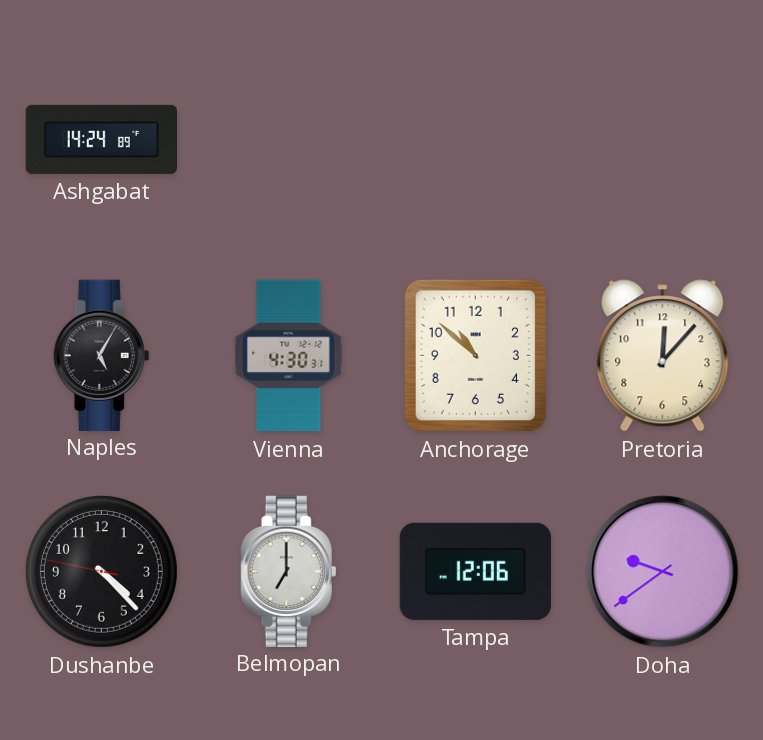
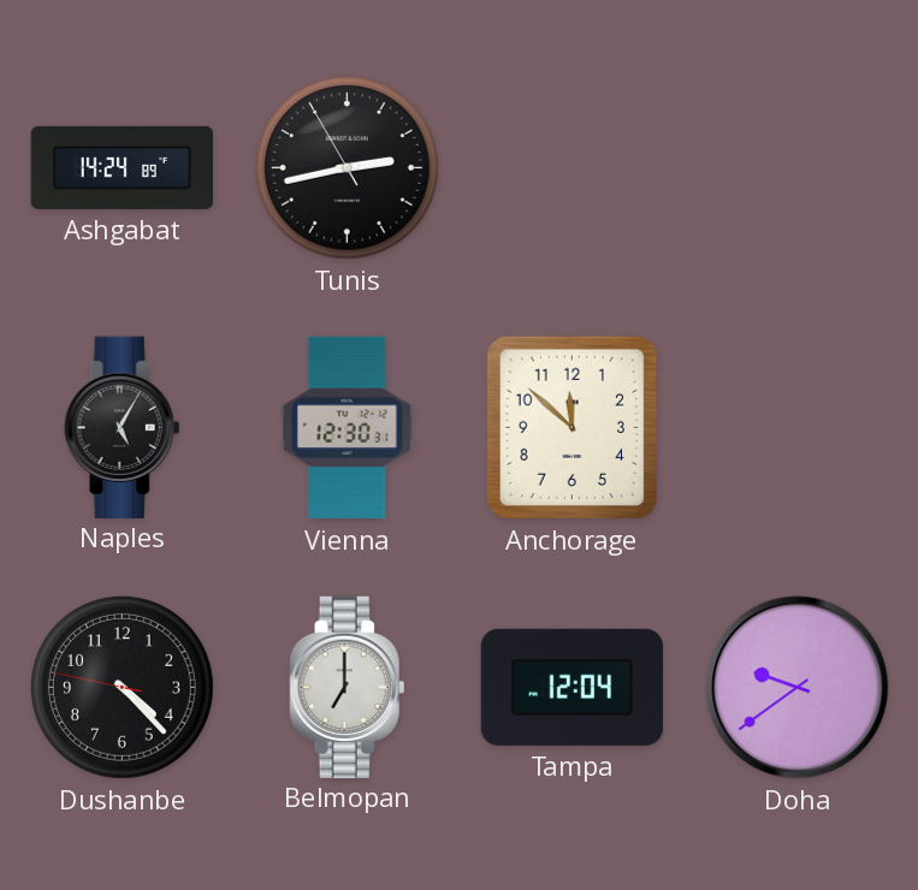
Tunis: none -> 2:42
Vienna: 4:30 -> 12:30
Anchorage: 10:52 -> 11:52
Pretoria: 12:07 -> none
Tampa: 12:06 -> 12:04
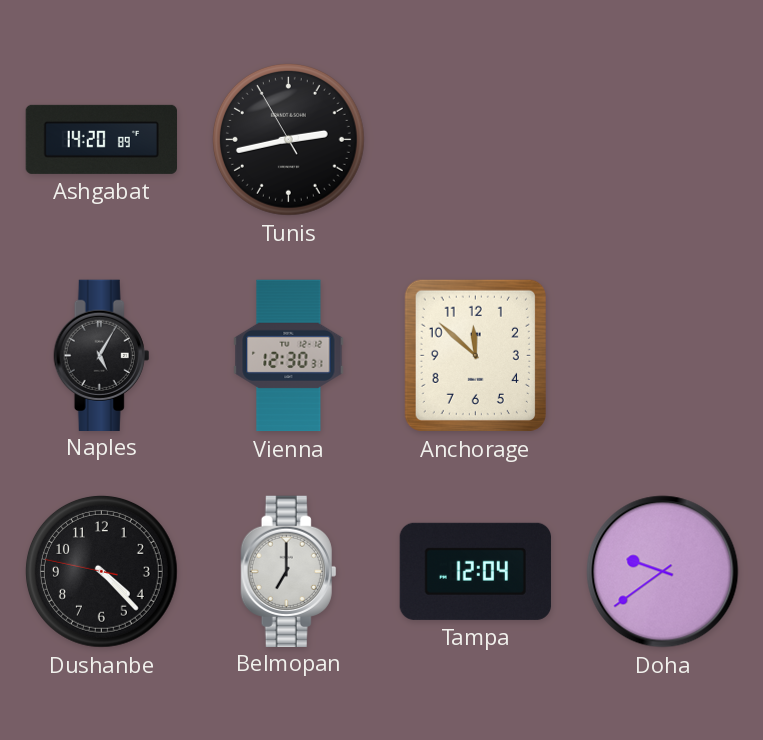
Ashgabat: 14:24 -> 14:20
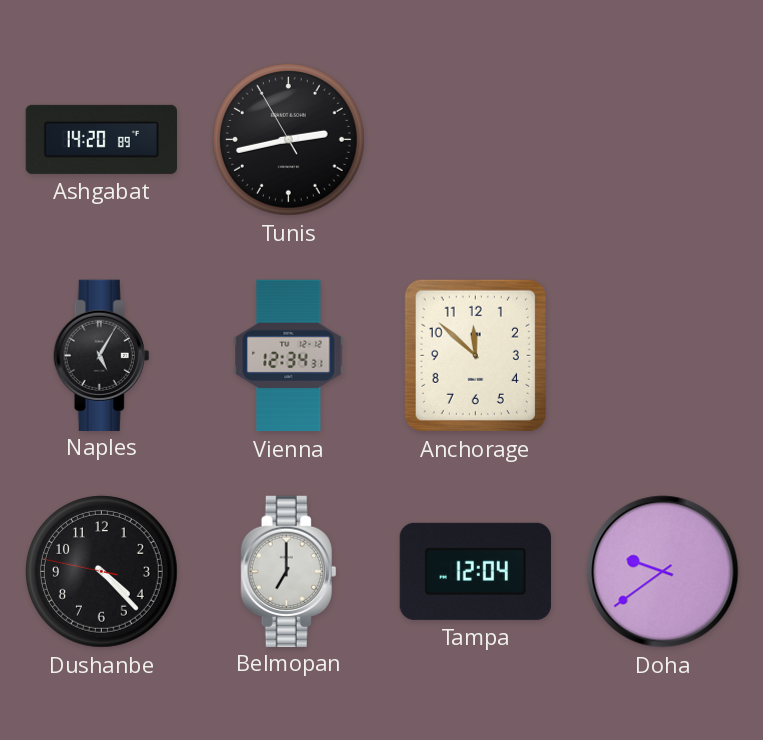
Vienna: 12:30 -> 12:34
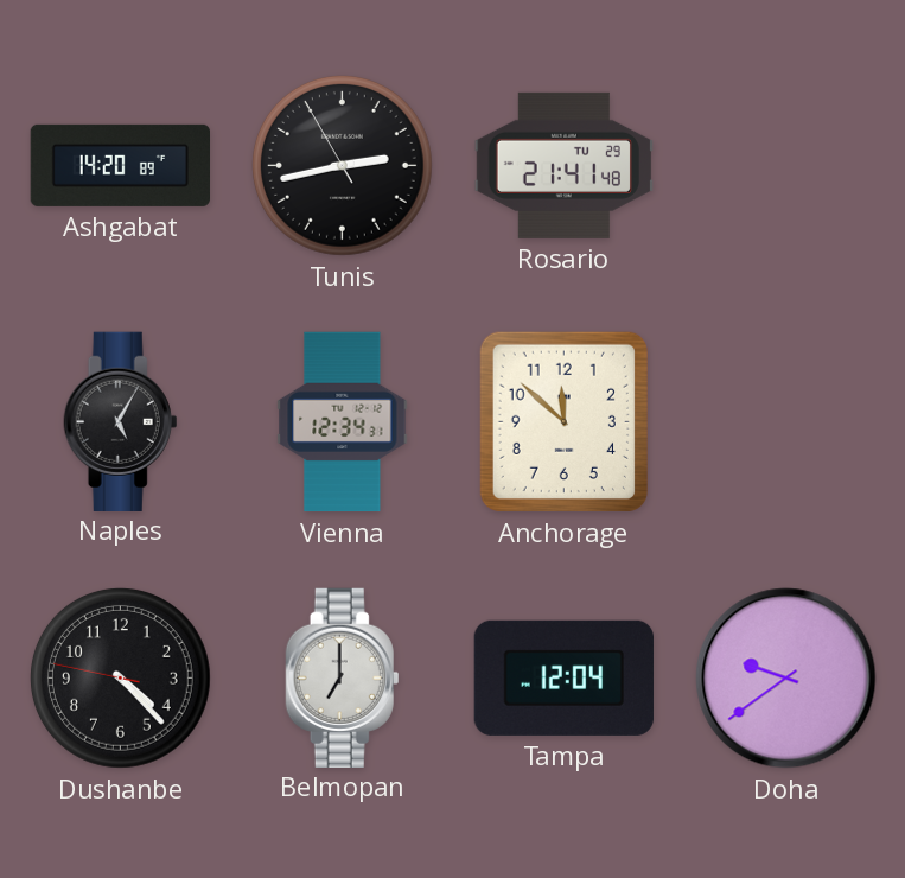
Rosario: none -> 21:41
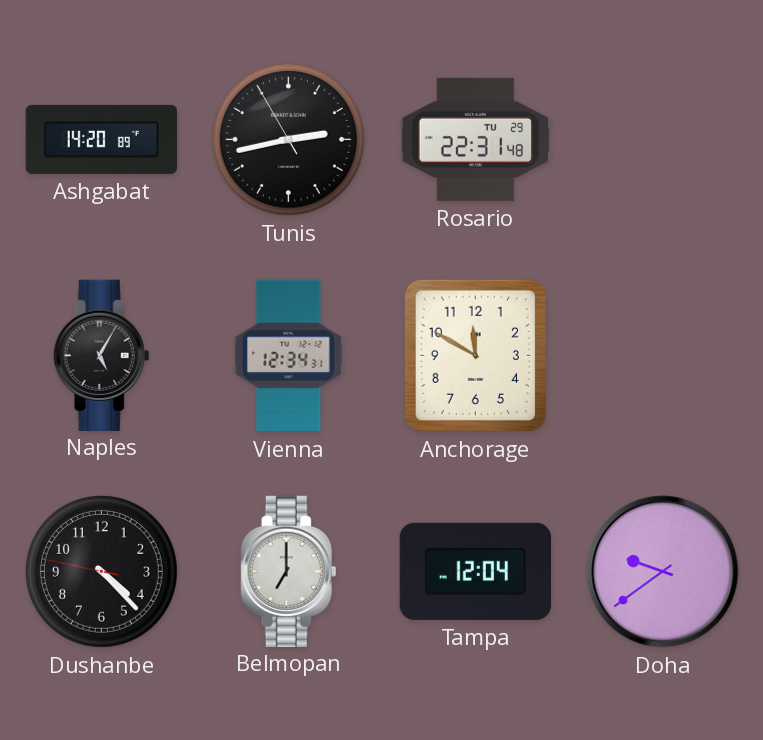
Rosario: 21:41 -> 22:31
Anchorage: 11:52 -> 11:50
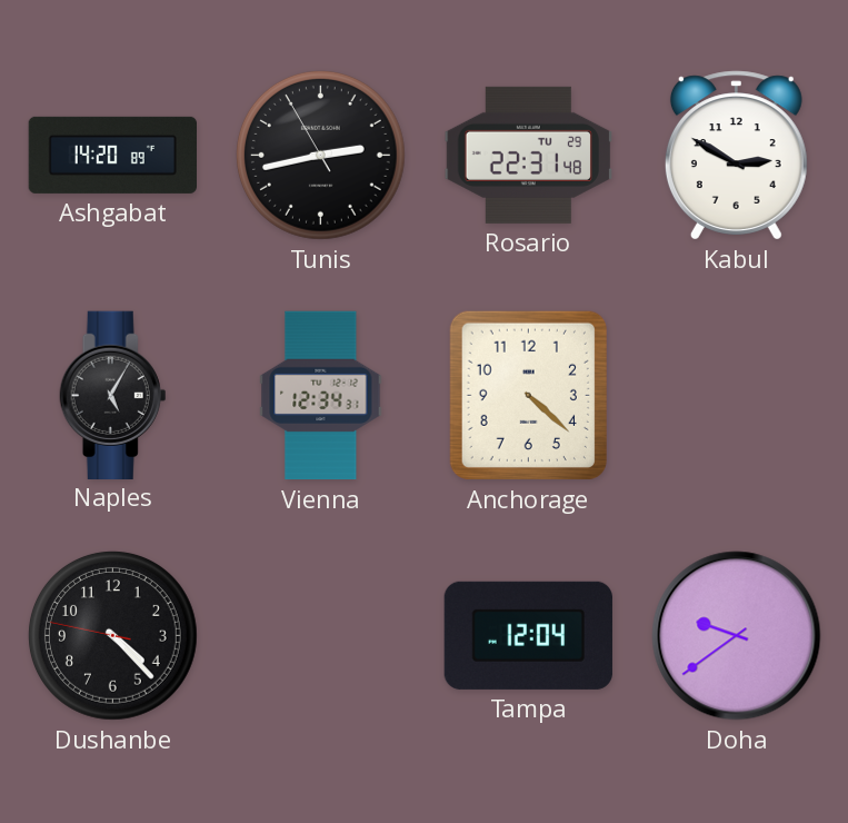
Kabul: none -> 2:50
Anchorage: 11:50 -> 4:22
Belmopan: 7:00 -> none
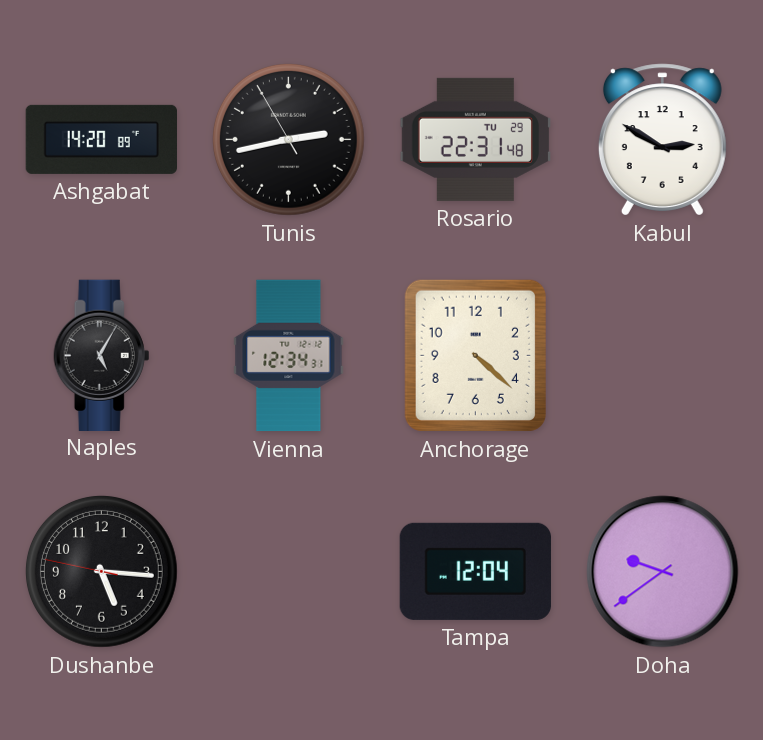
Dushanbe: 4:22 -> 5:15
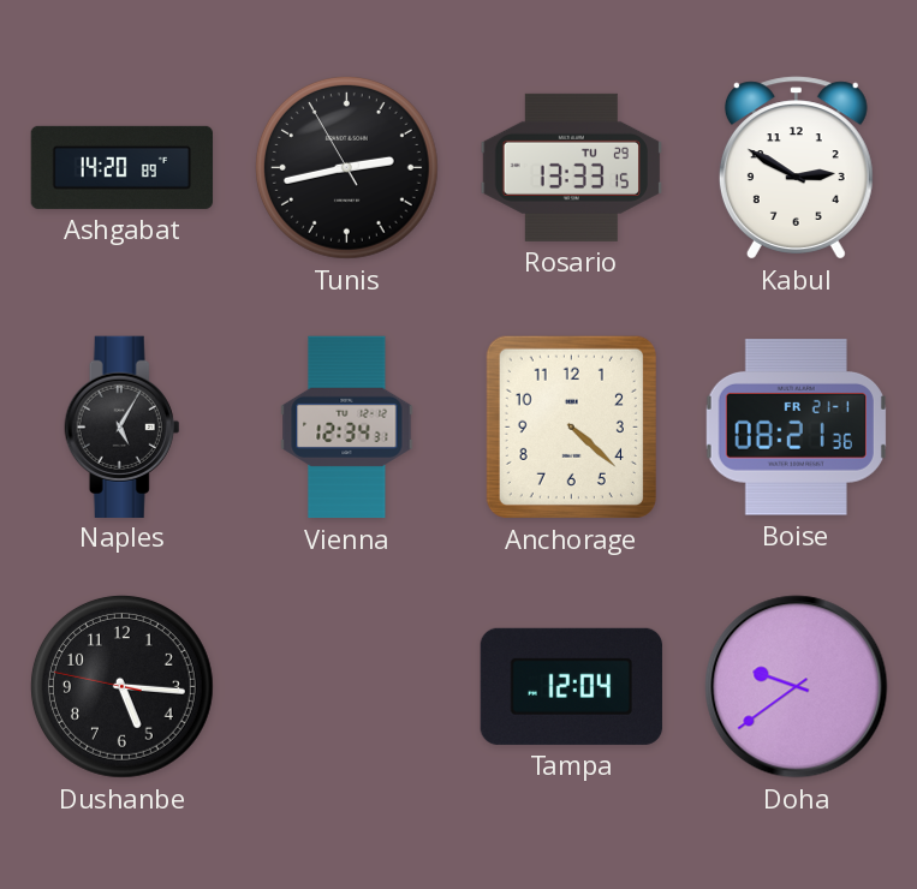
Rosario: 22:31 -> 13:33
Boise: none -> 08:21
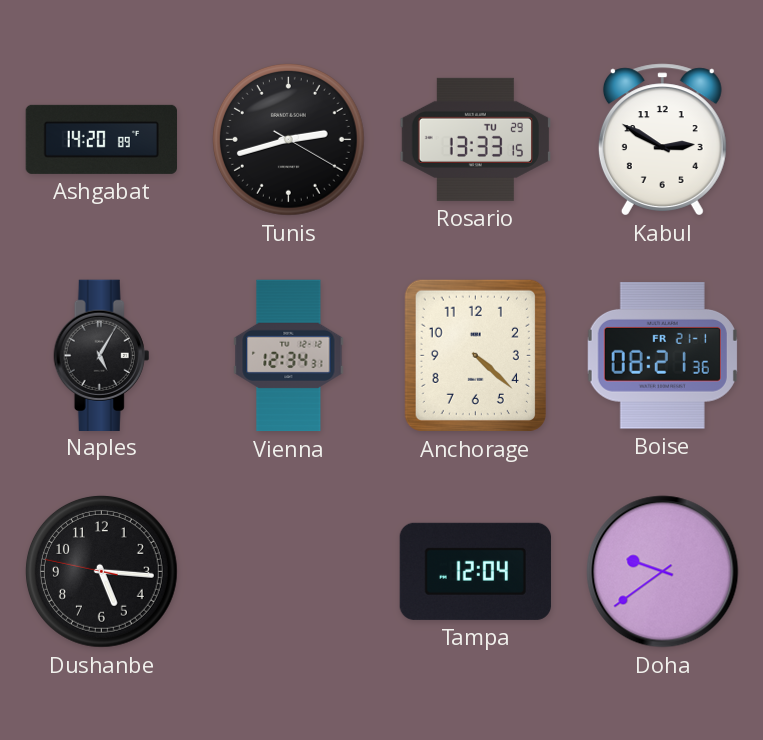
Tunis: 2:42:55 -> 2:42:20
